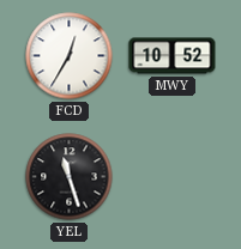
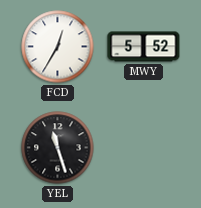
MWY: 10:52 -> 5:52
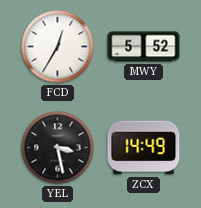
YEL: 11:27 -> 3:28
ZCX: none -> 14:49
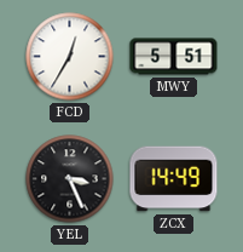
MWY: 5:52 -> 5:51
YEL: 3:28 -> 3:26
